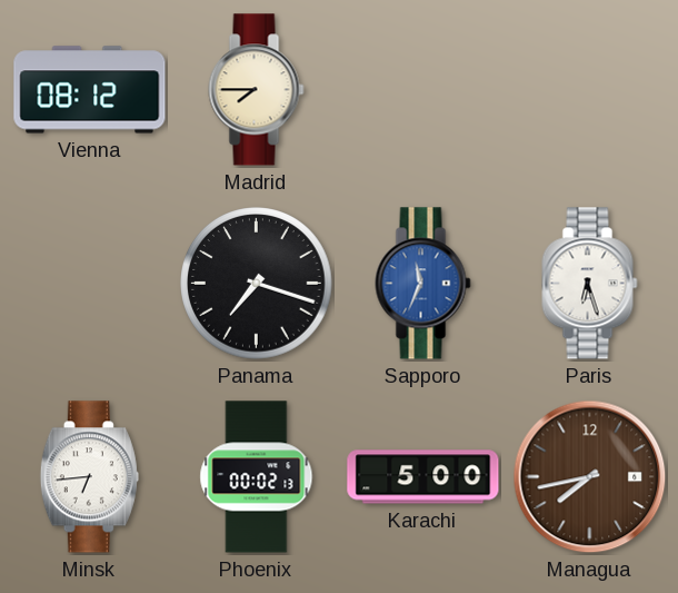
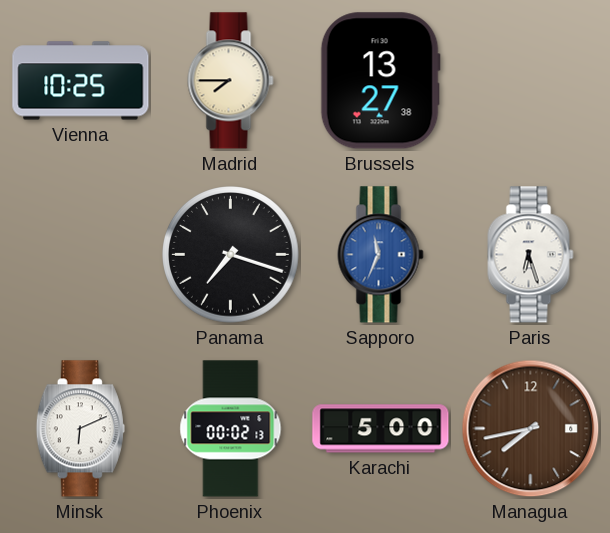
Vienna: 08:12 -> 10:25
Brussels: none -> 13:27
Minsk: 6:44 -> 6:11
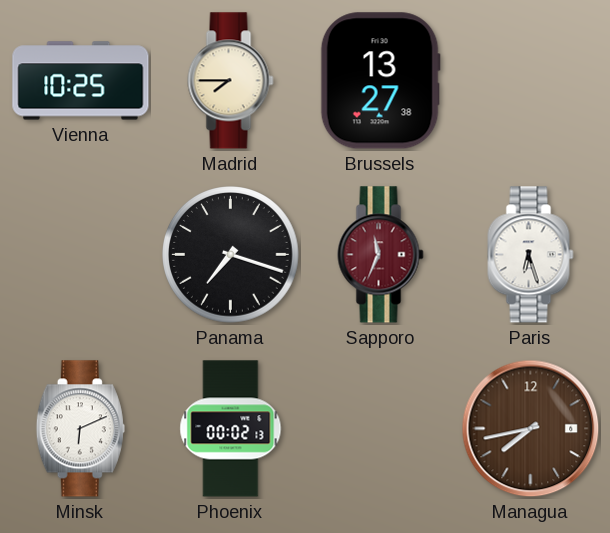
Sapporo dial: blue -> burgundy
Karachi: 5:00 -> none
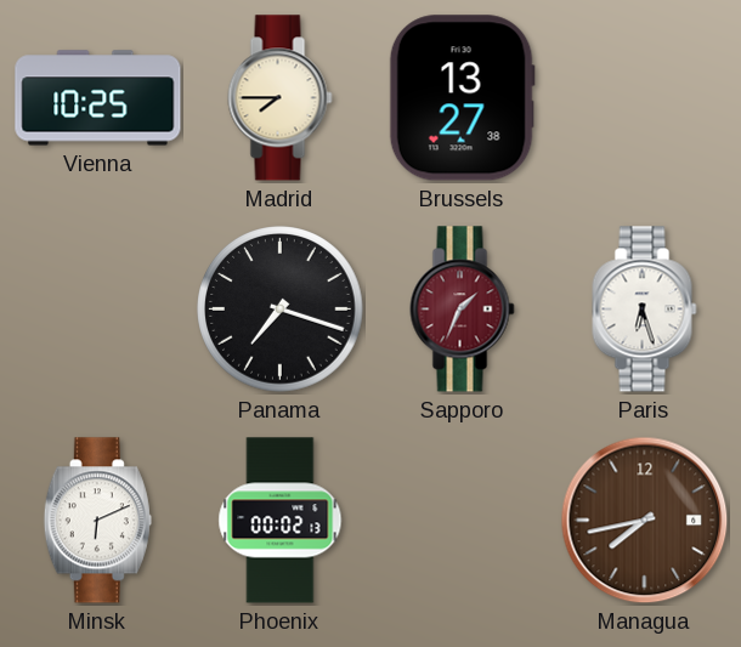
Sapporo: 11:34 -> 1:34
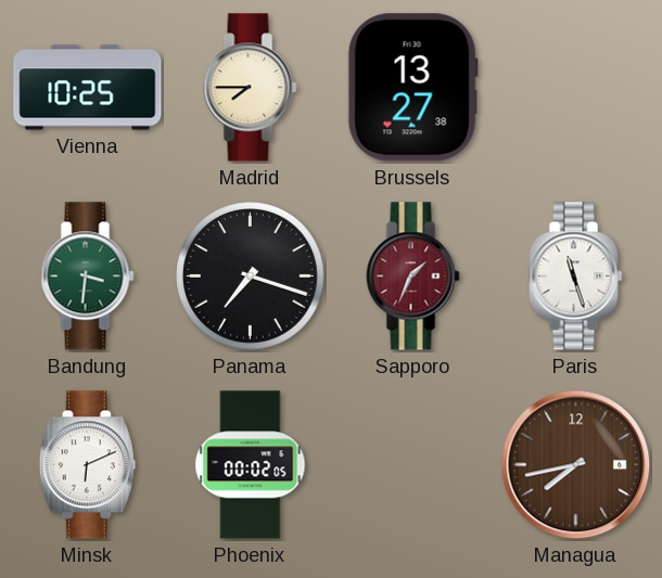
Bandung: none -> 3:31
Paris: 6:27 -> 11:27
Phoenix: 00:02:13 -> 00:02:05
